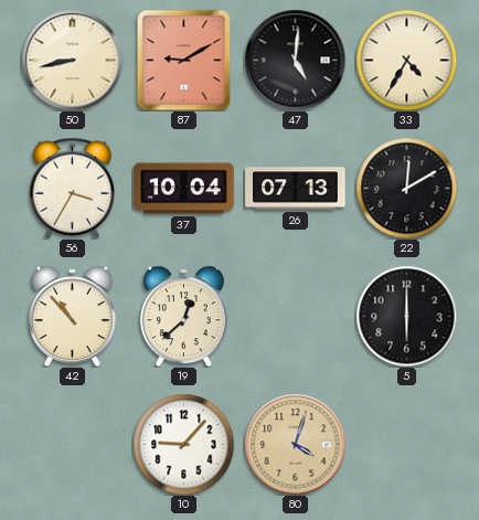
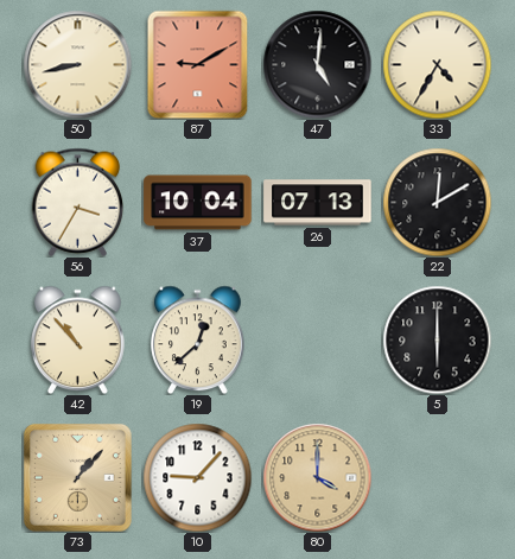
73: none -> 1:07
80: 4:03 -> 4:00
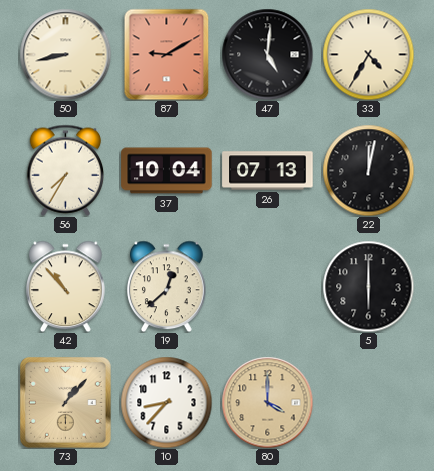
56: 3:35 -> 7:35
22: 12:10 -> 12:02
10: 9:07 -> 8:37
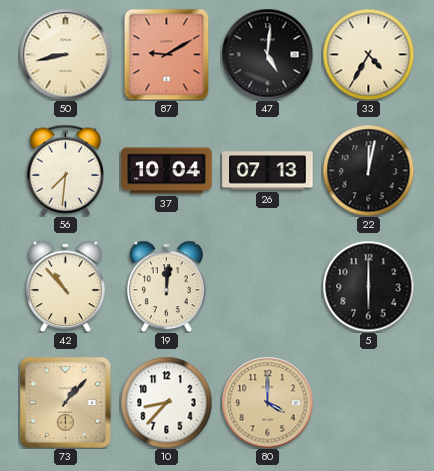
56: 7:35 -> 7:31
19: 12:38 -> 12:01
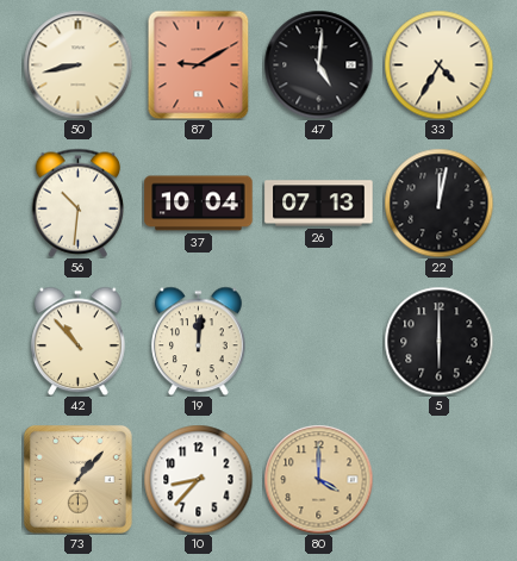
56: 7:31 -> 10:31
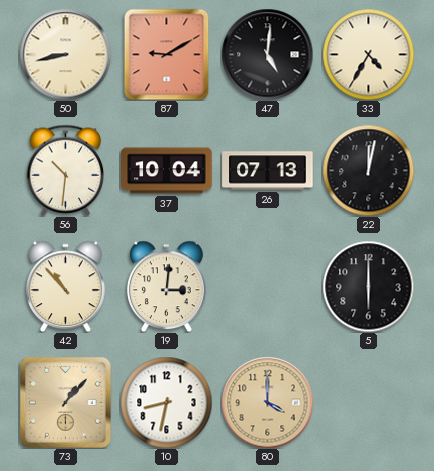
19: 12:01 -> 3:01
10: 8:37 -> 8:32
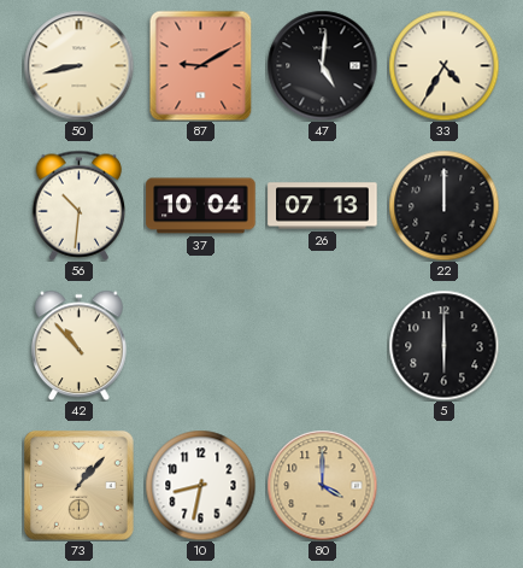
22: 12:02 -> 12:00
19: 3:01 -> none
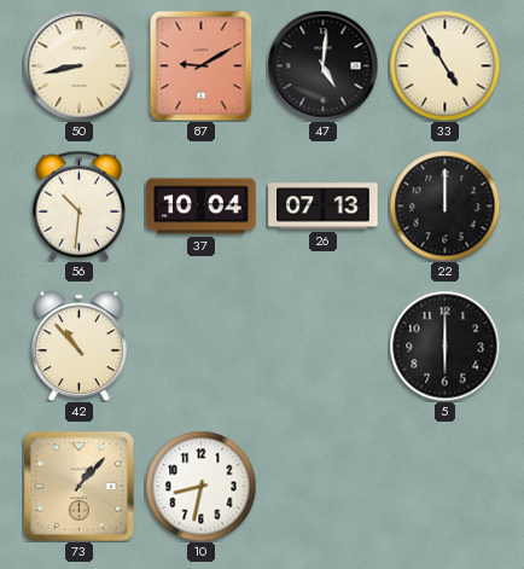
33: 4:35 -> 4:55
80: 4:00 -> none
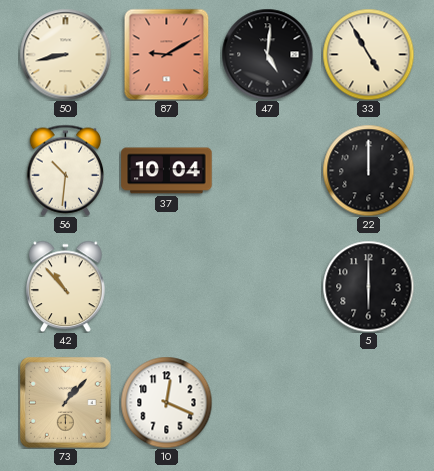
26: 07:13 -> none
10: 8:32 -> 12:19
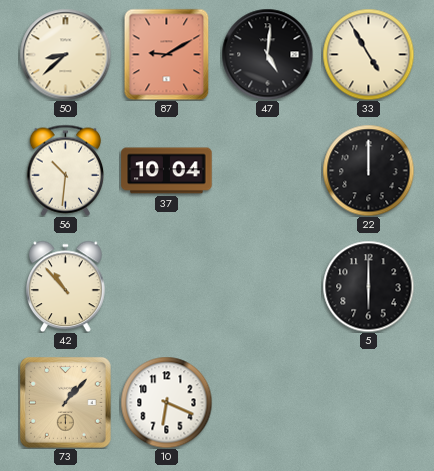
50: 8:43 -> 8:38
10: 12:19 -> 6:19
